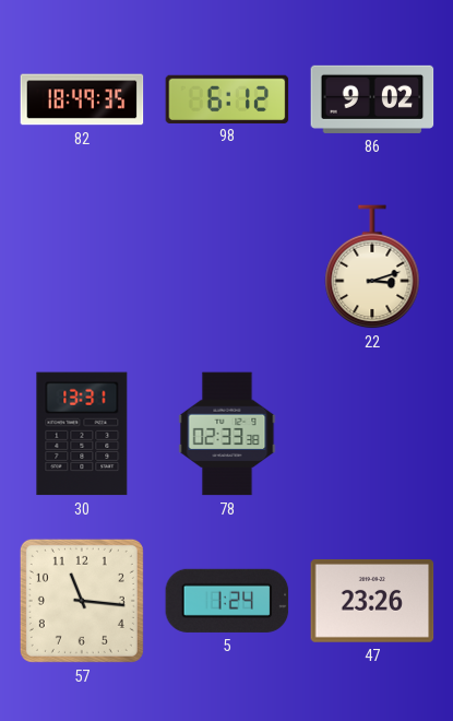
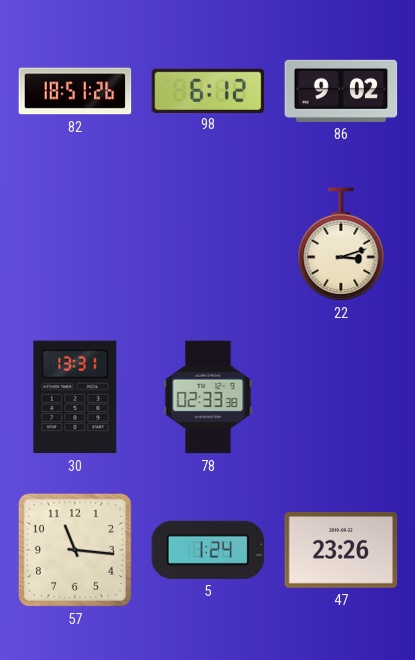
82: 18:49 -> 18:51
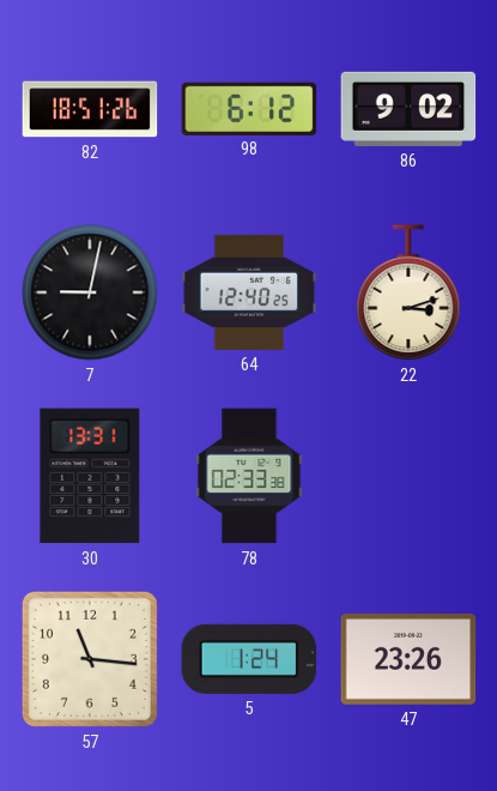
7: none -> 9:02
64: none -> 12:40
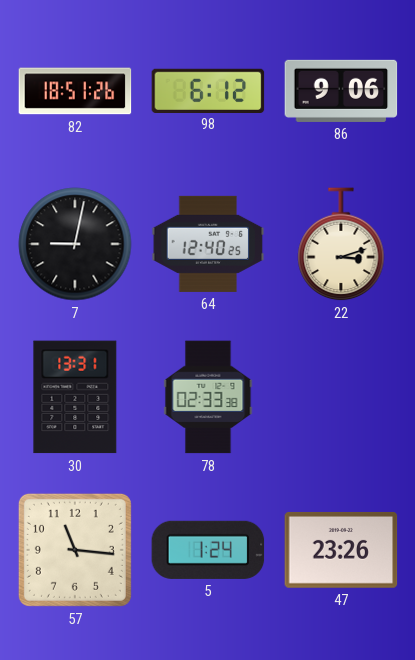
86: 9:02 -> 9:06
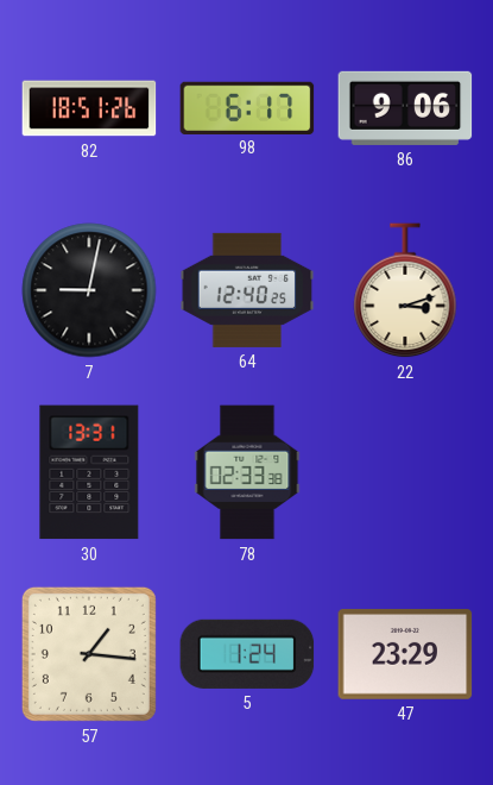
98: 6:12 -> 6:17
57: 11:16 -> 1:16
47: 23:26 -> 23:29
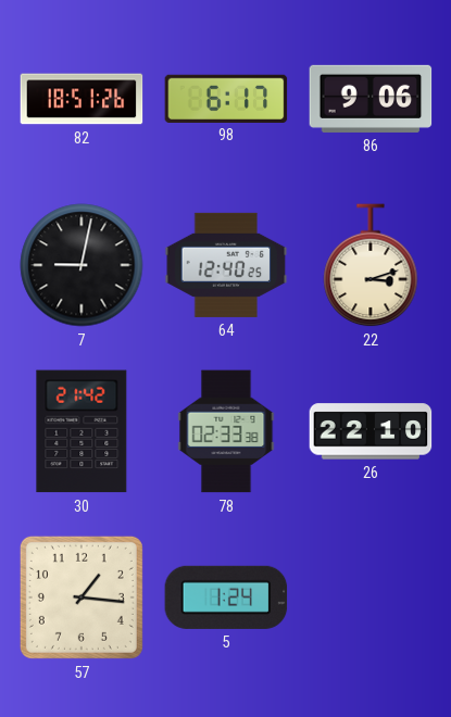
30: 13:31 -> 21:42
26: none -> 22:10
47: 23:29 -> none
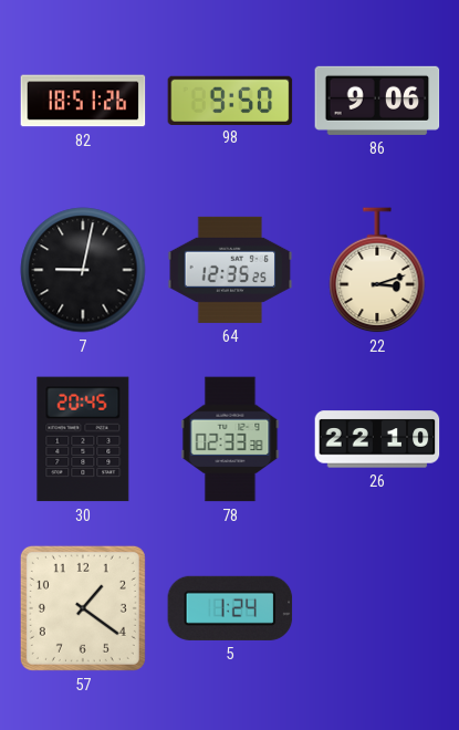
98: 6:17 -> 9:50
64: 12:40 -> 12:35
30: 21:42 -> 20:45
57: 1:16 -> 1:21
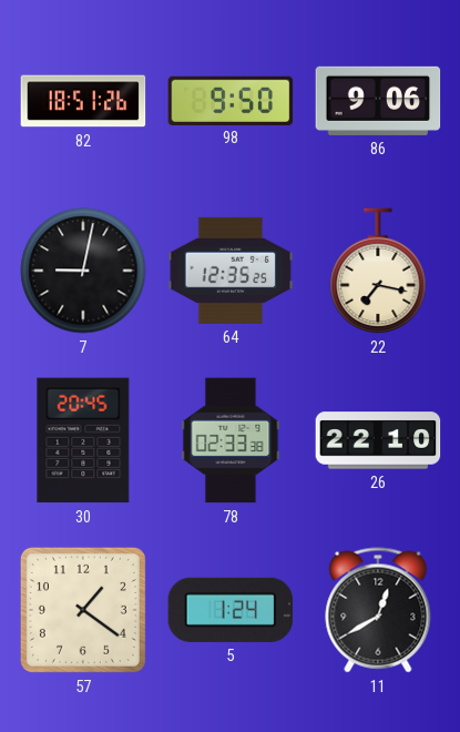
22: 3:12 -> 7:17
11: none -> 12:40
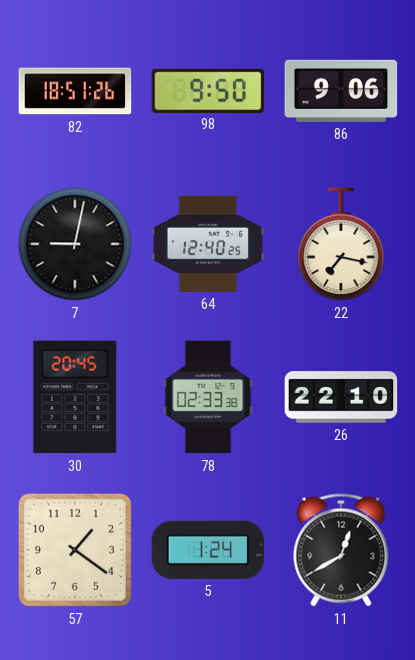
64: 12:35 -> 12:40
